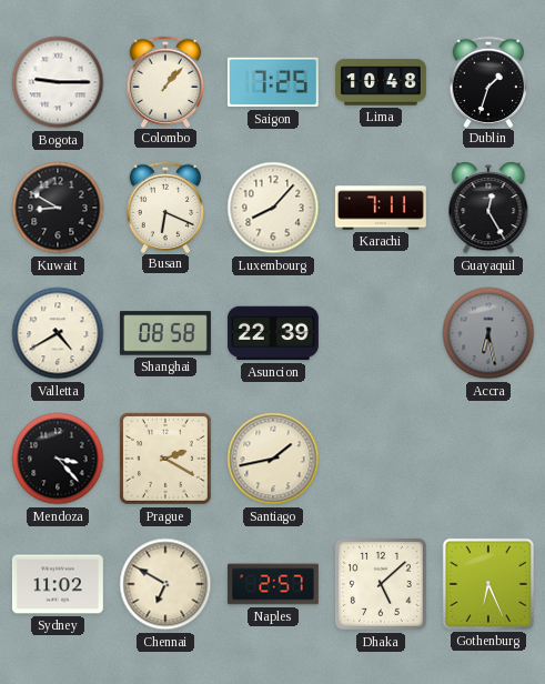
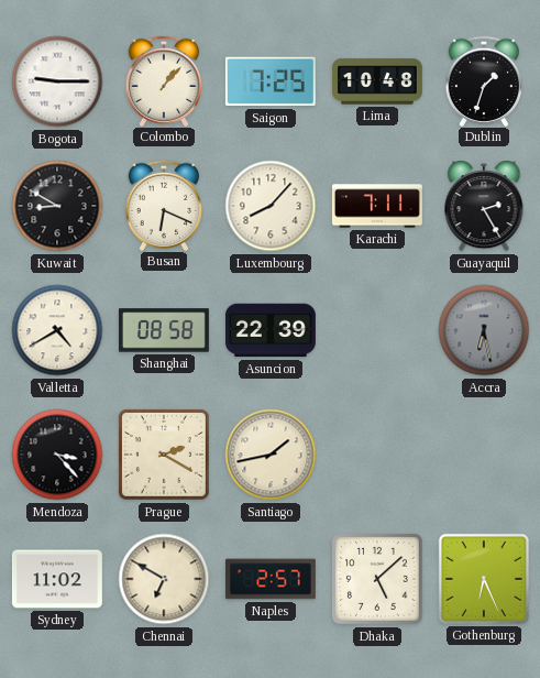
Guayaquil: 12:25 -> 2:25
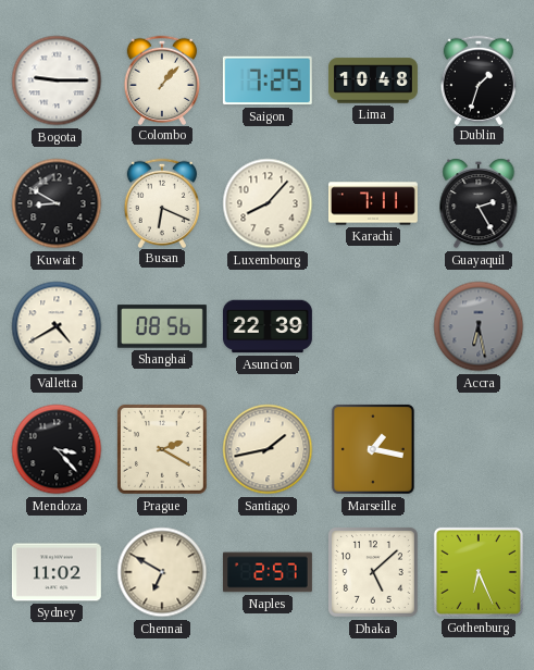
Shanghai: 08:58 -> 08:56
Marseille: none -> 1:17
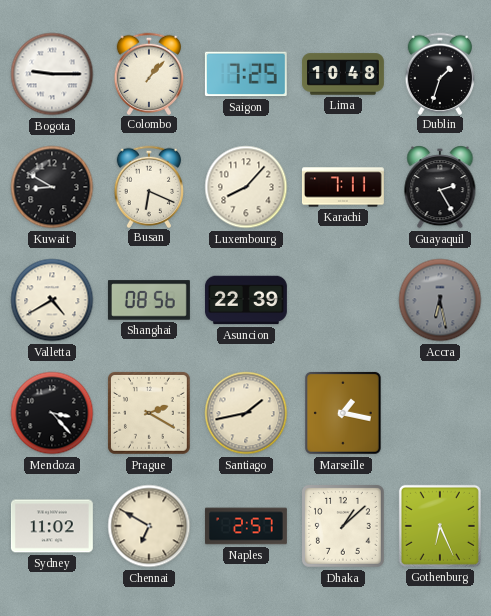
Dhaka: 5:08 -> 1:08
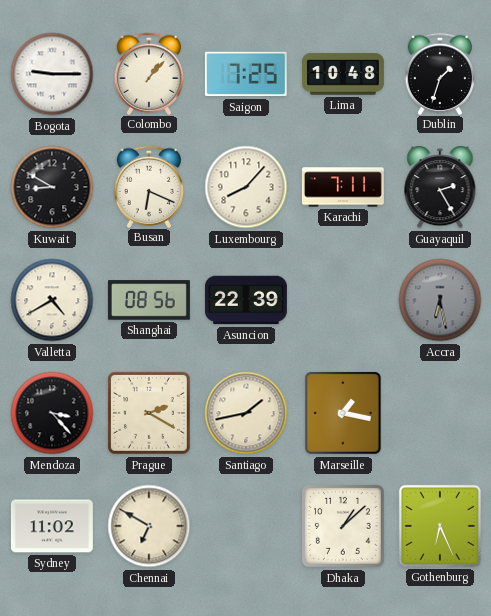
Naples: 2:57 -> none
